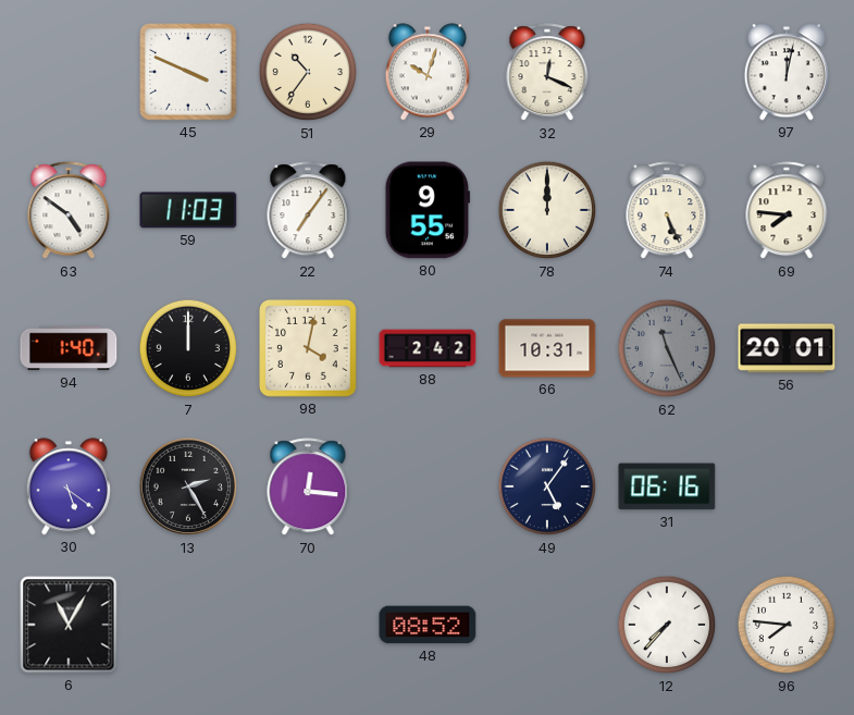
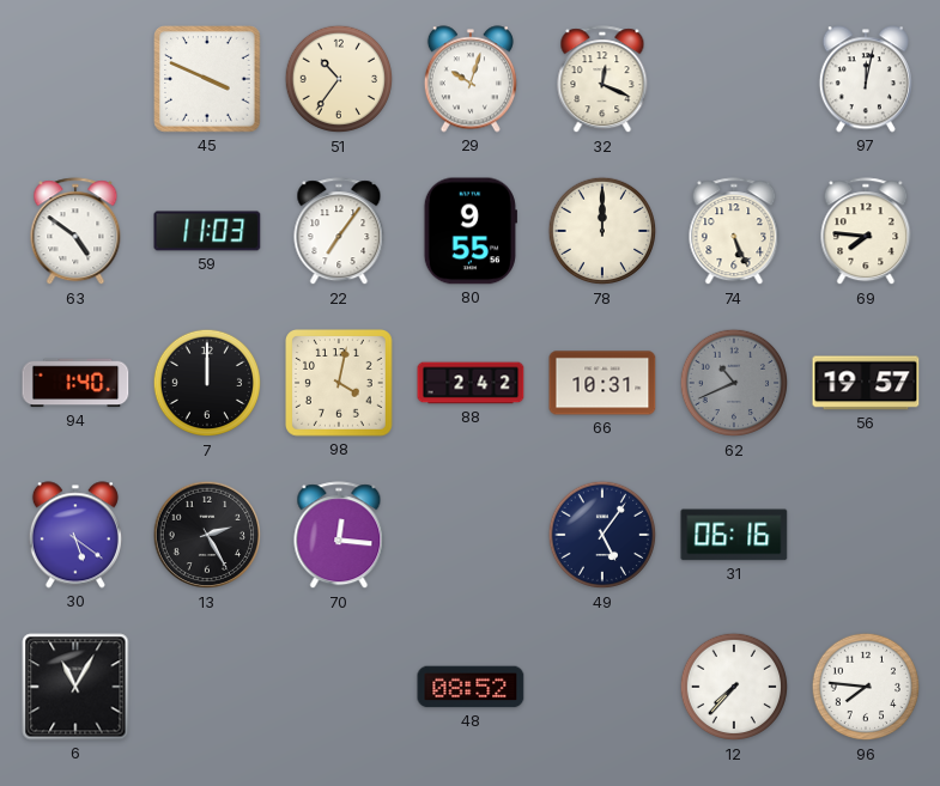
62: 11:26 -> 10:41
56: 20:01 -> 19:57
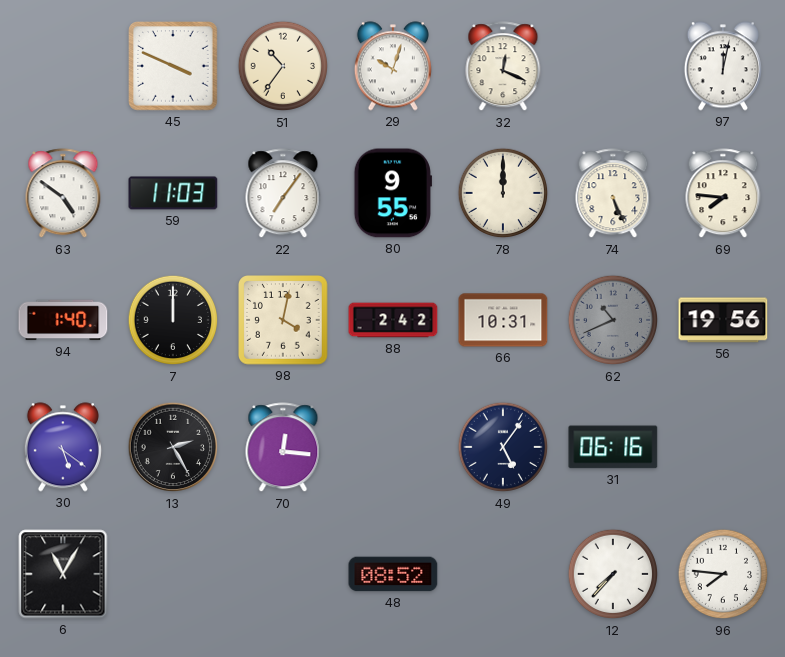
56: 19:57 -> 19:56
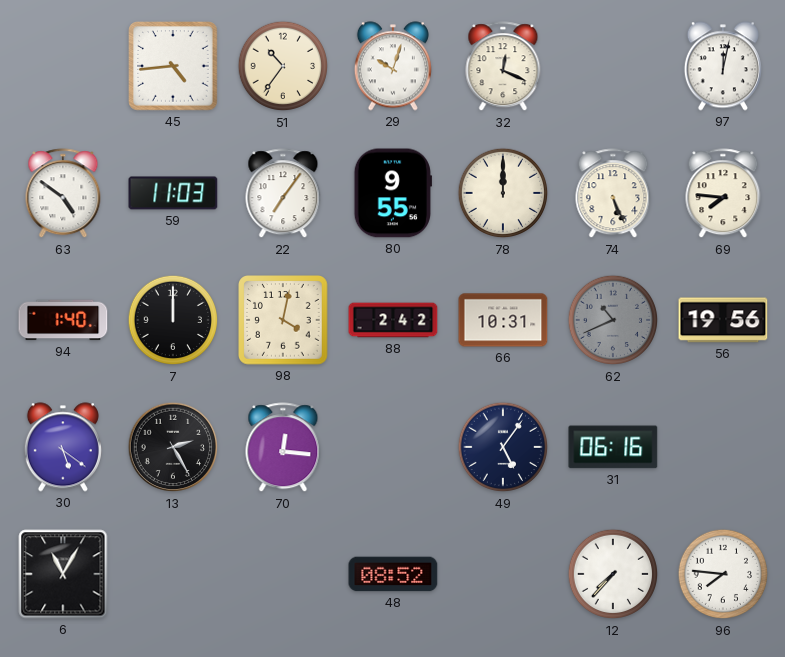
45: 3:49 -> 4:44
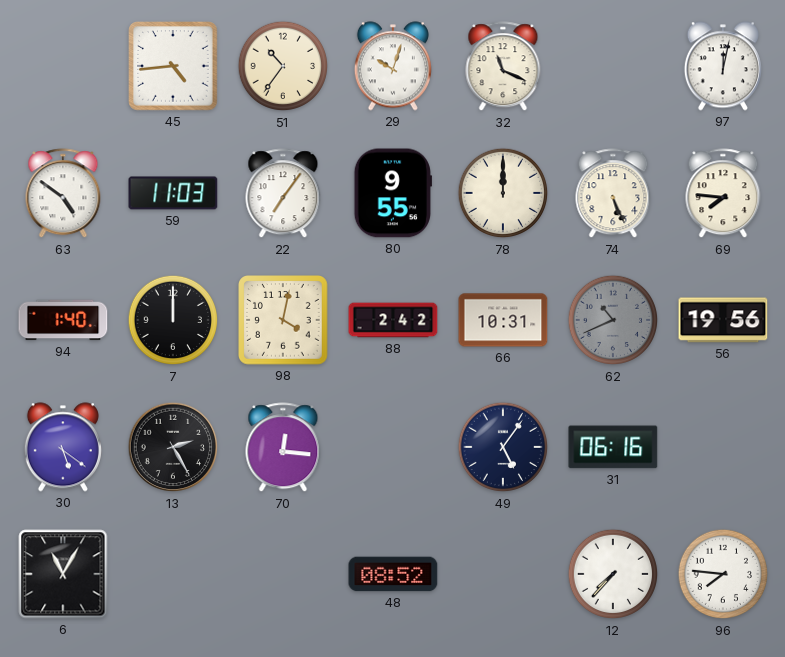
32: 12:19 -> 11:19
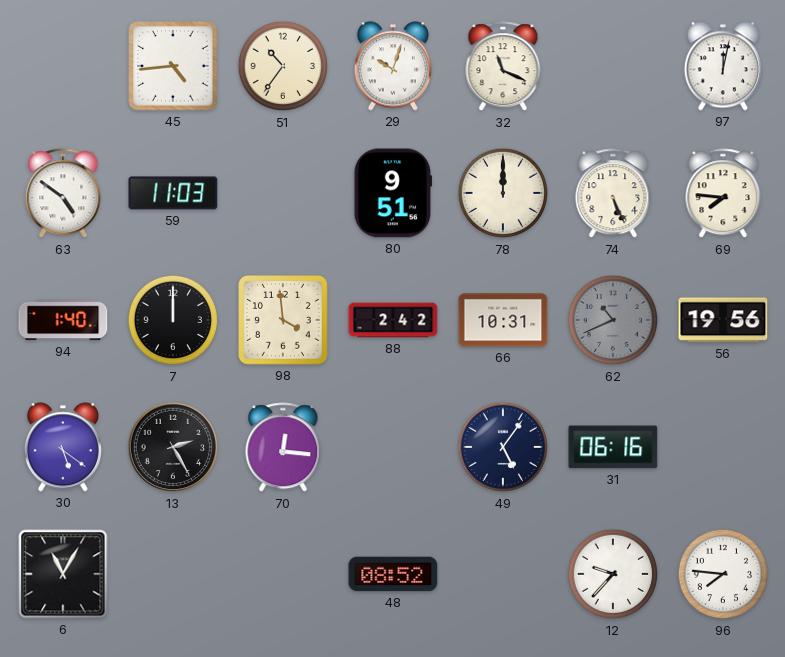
22: 7:06 -> none
80: 9:55 -> 9:51
98: 4:02 -> 3:59
12: 7:37 -> 9:37
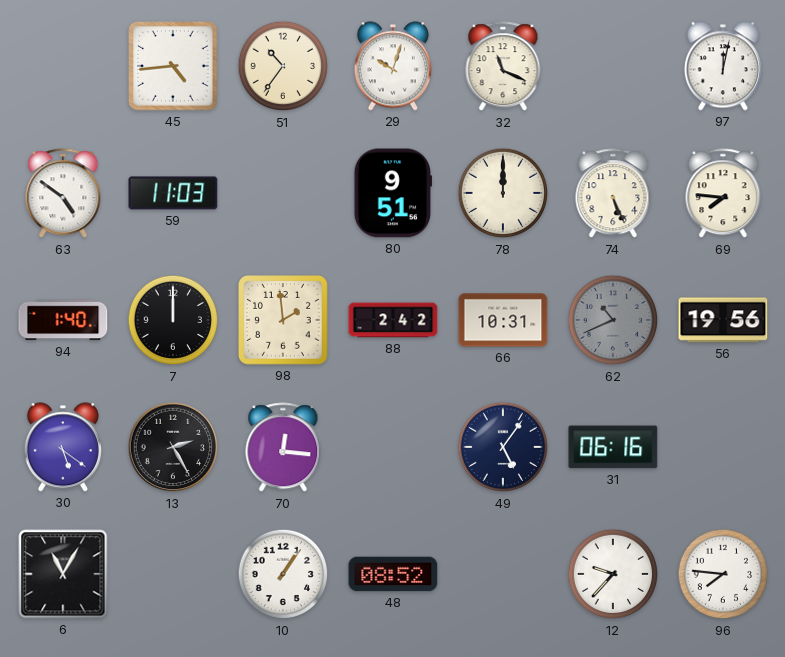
98: 3:59 -> 1:59
10: none -> 1:06
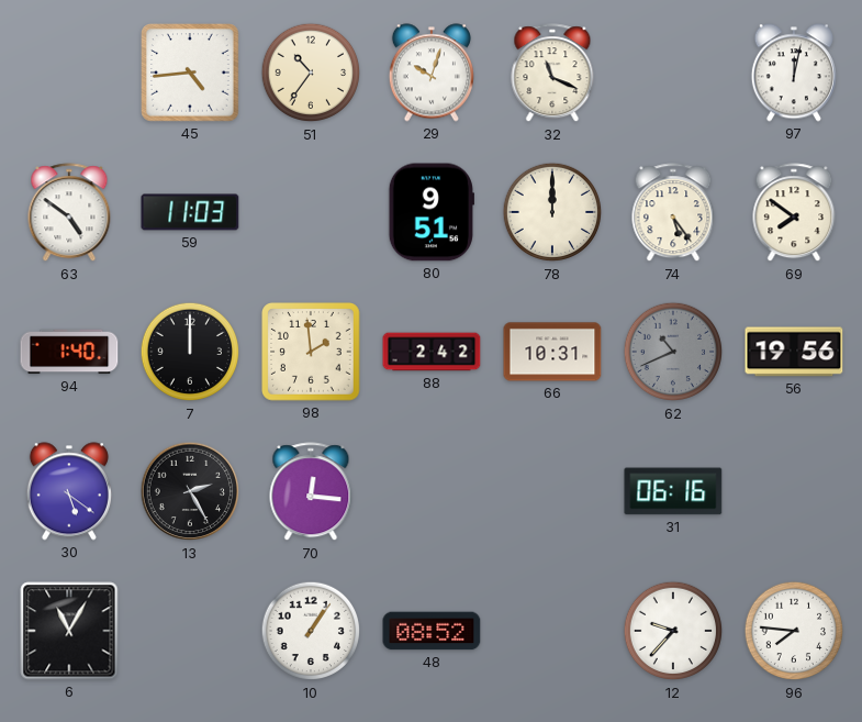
74: 5:26 -> 5:24
69: 7:46 -> 7:51
49: 5:06 -> none
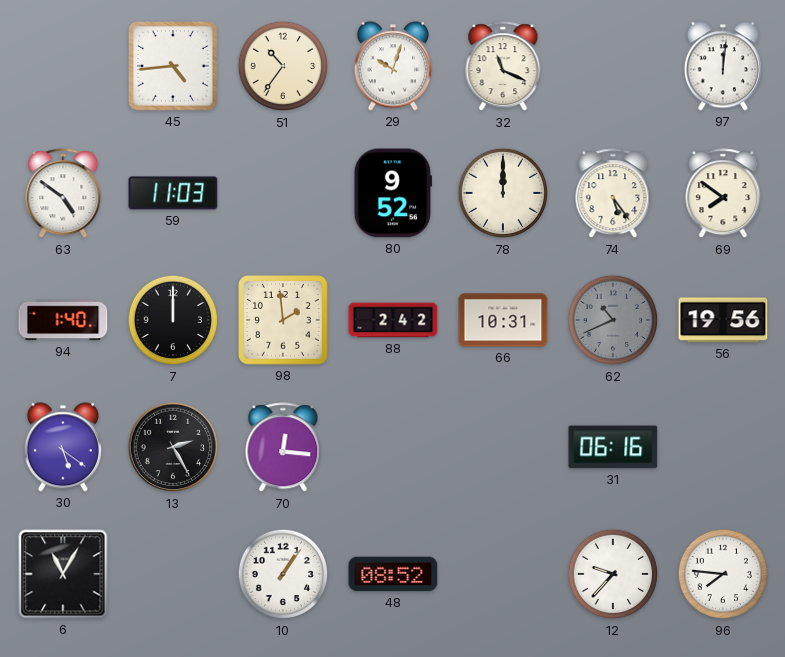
97: 12:02 -> 12:01
80: 9:51 -> 9:52
